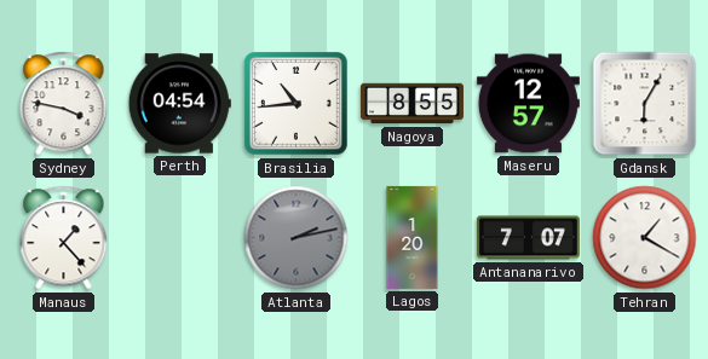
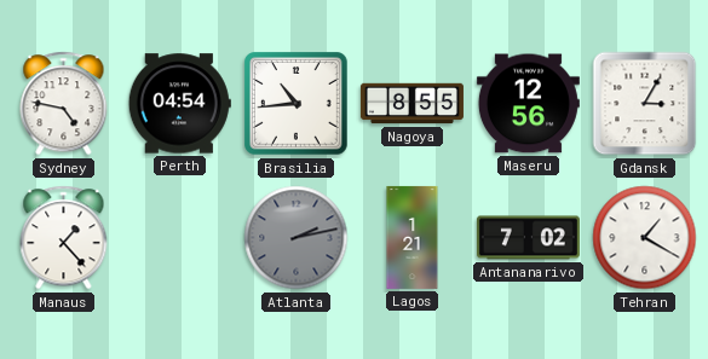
Sydney: 3:47 -> 4:47
Maseru: 12:57 -> 12:56
Gdansk: 6:05 -> 3:05
Lagos: 1:20 -> 1:21
Antananarivo: 7:07 -> 7:02
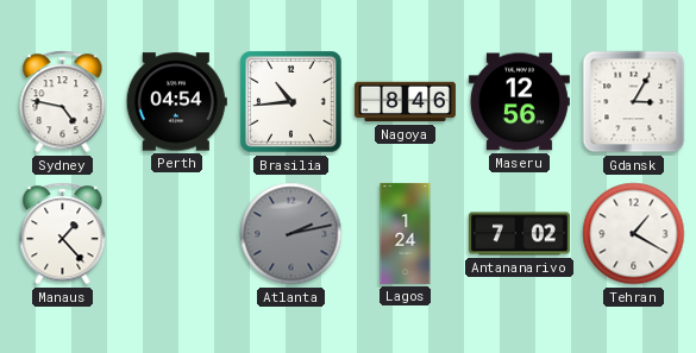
Nagoya: 8:55 -> 8:46
Lagos: 1:21 -> 1:24
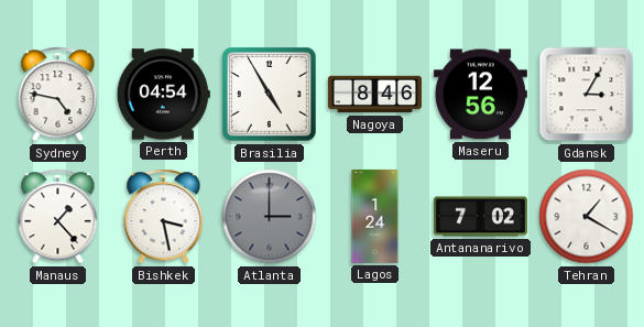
Brasilia: 10:44 -> 4:55
Bishkek: none -> 3:28
Atlanta: 2:13 -> 3:00
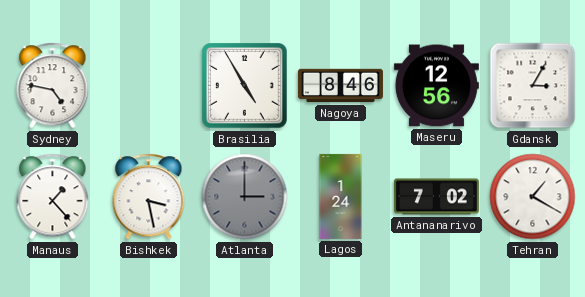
Perth: 04:54 -> none
